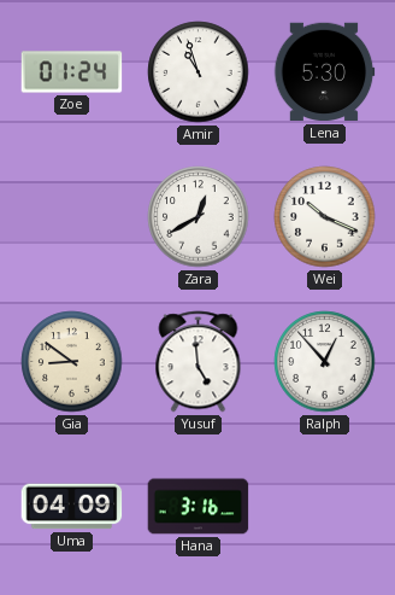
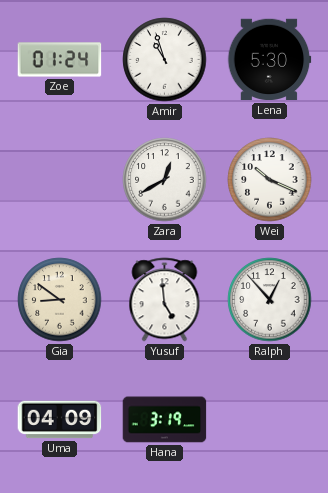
Hana: 3:16 -> 3:19
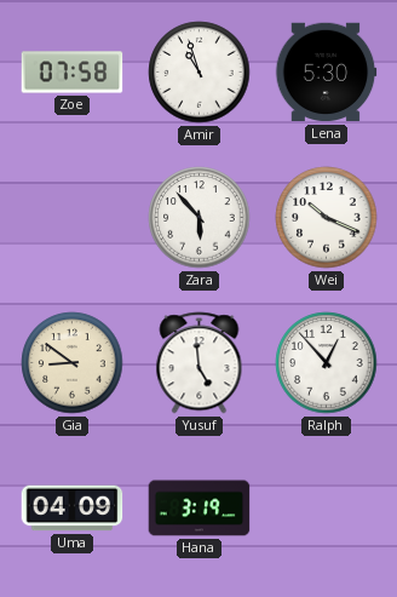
Zoe: 01:24 -> 07:58
Zara: 12:40 -> 5:53
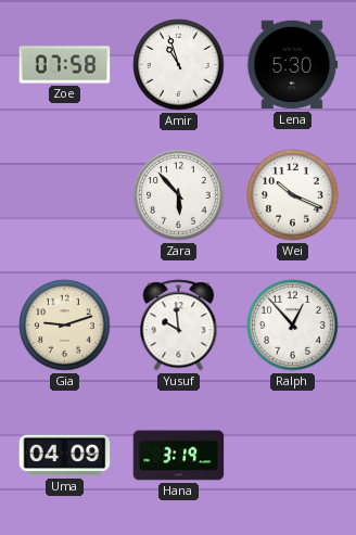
Gia: 8:51 -> 9:12
Yusuf: 4:59 -> 9:59
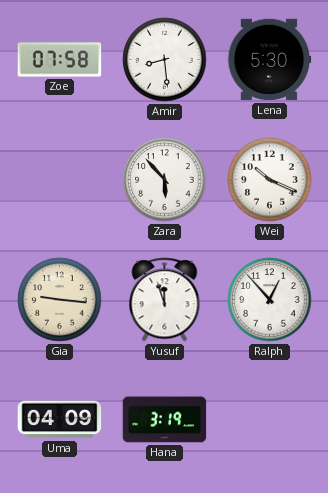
Amir: 10:57 -> 8:29
Gia: 9:12 -> 9:16
Yusuf: 9:59 -> 11:57
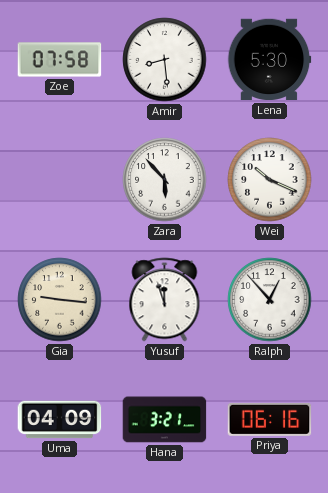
Hana: 3:19 -> 3:21
Priya: none -> 06:16
